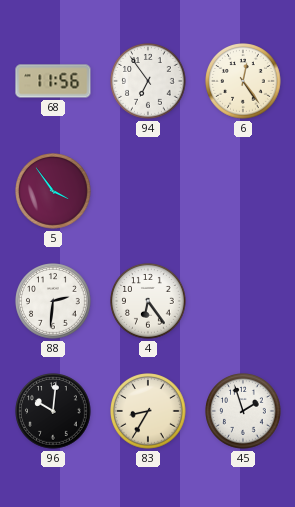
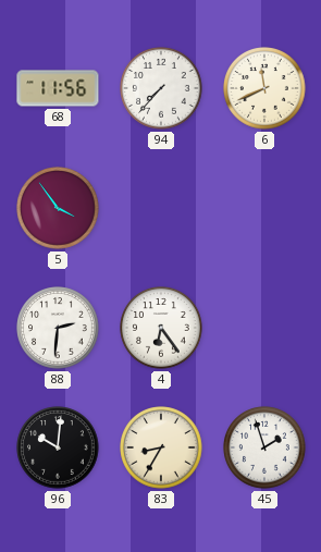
94: 6:54 -> 7:37
6: 12:24 -> 11:41
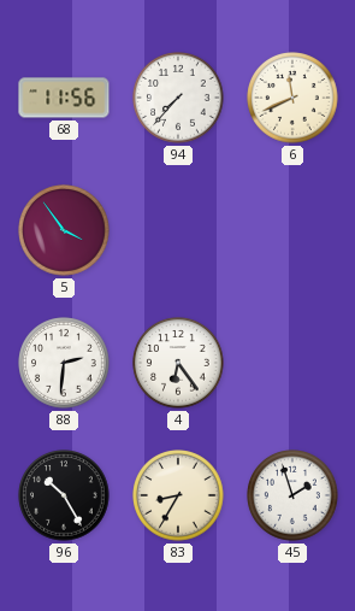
96: 10:01 -> 10:25
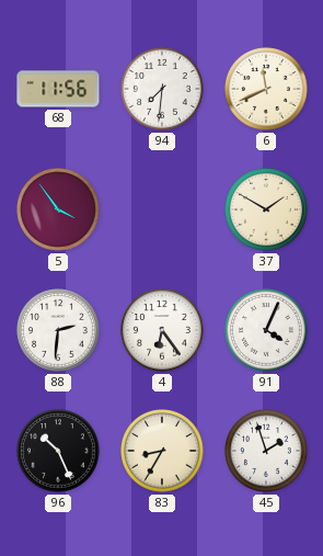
94: 7:37 -> 7:31
37: none -> 1:50
91: none -> 4:04
96: 10:25 -> 10:26
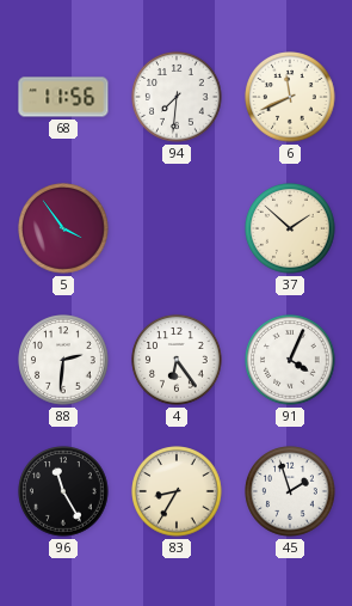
37: 1:50 -> 1:52
96: 10:26 -> 11:25
